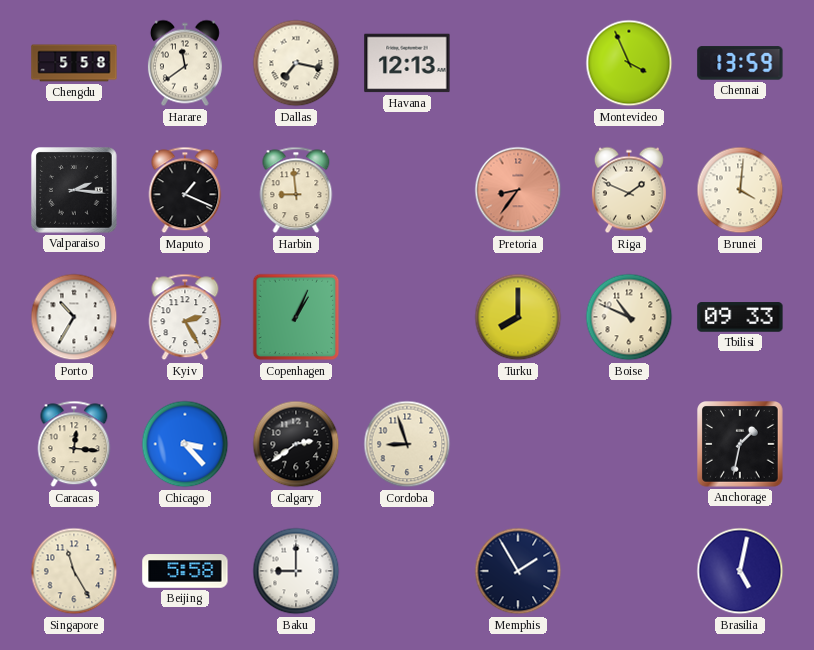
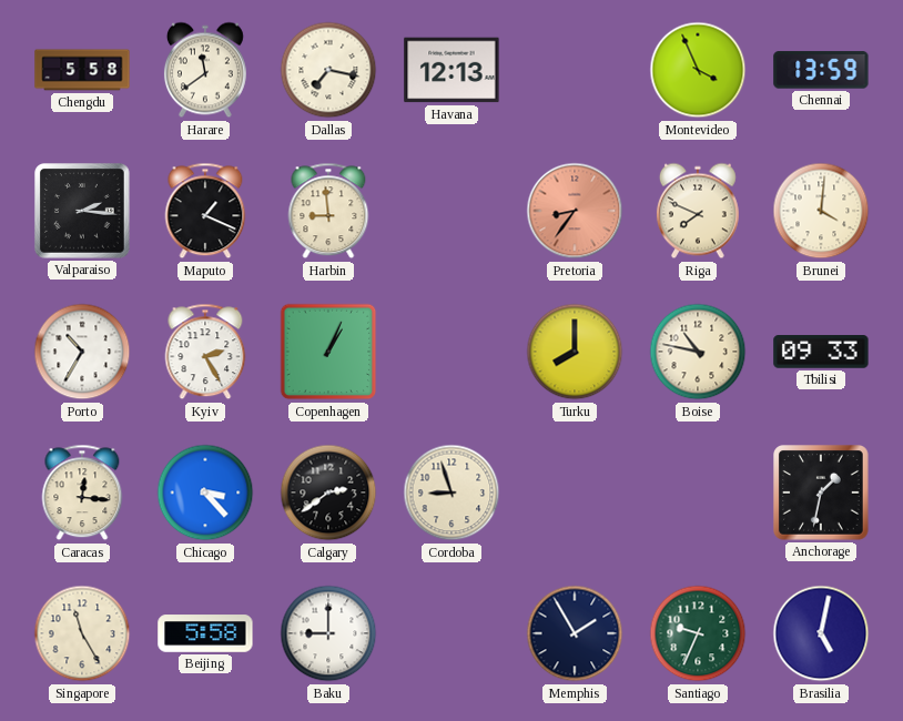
Riga: 1:49 -> 7:49
Boise: 10:49 -> 10:47
Santiago: none -> 9:34
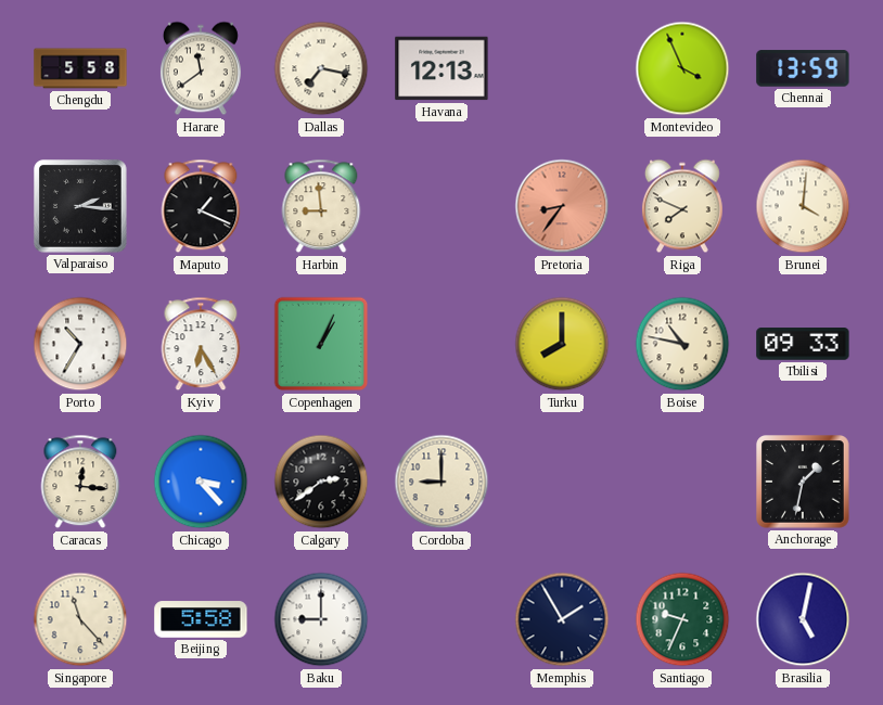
Kyiv: 2:25 -> 6:25
Cordoba: 8:57 -> 9:00
Singapore: 11:25 -> 11:23
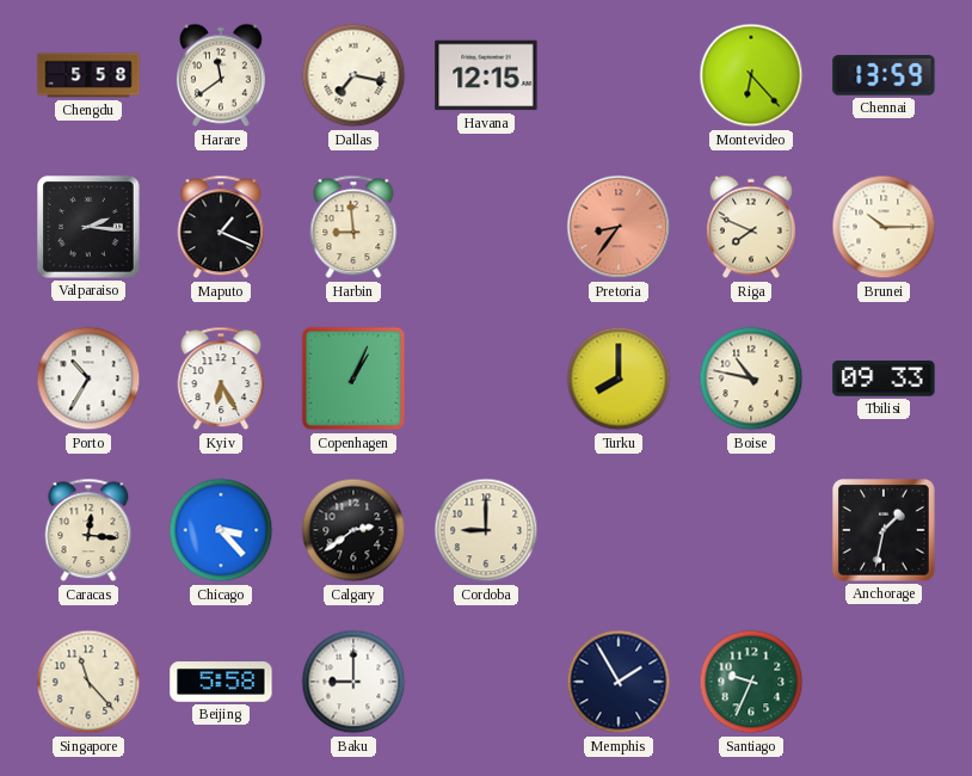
Havana: 12:13 -> 12:15
Montevideo: 3:56 -> 6:23
Brunei: 4:01 -> 10:15
Brasilia: 5:02 -> none
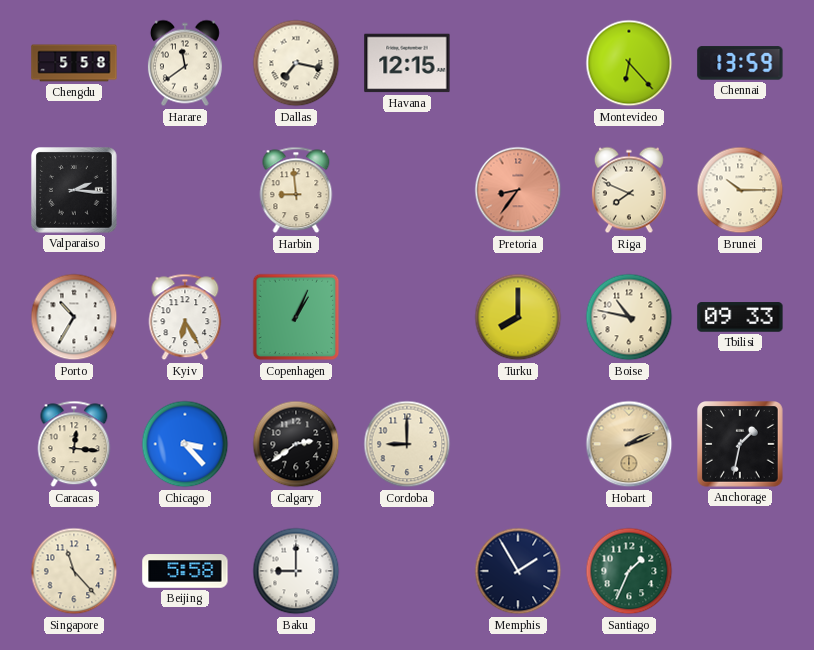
Maputo: 1:19 -> none
Hobart: none -> 2:11
Santiago: 9:34 -> 1:34
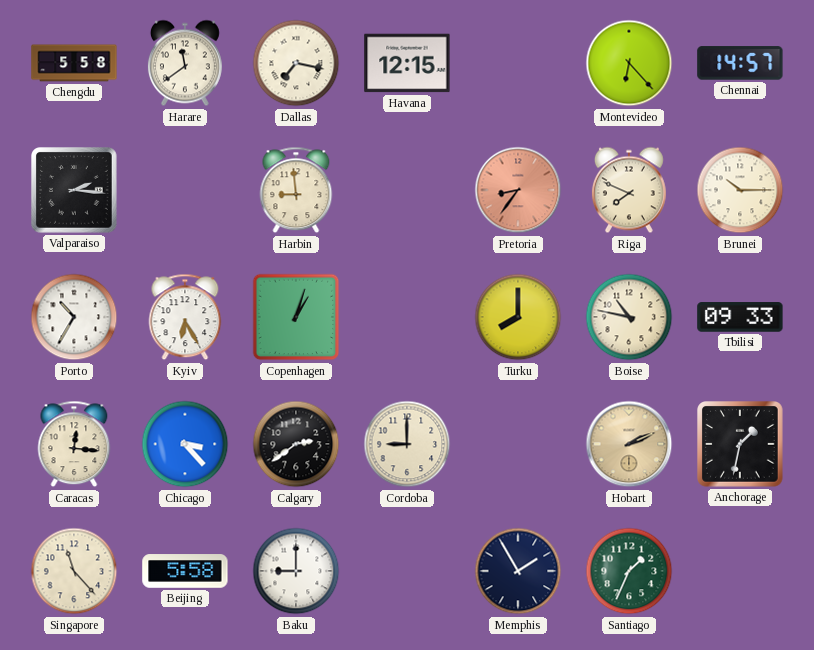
Chennai: 13:59 -> 14:57
Copenhagen: 1:04 -> 1:03
